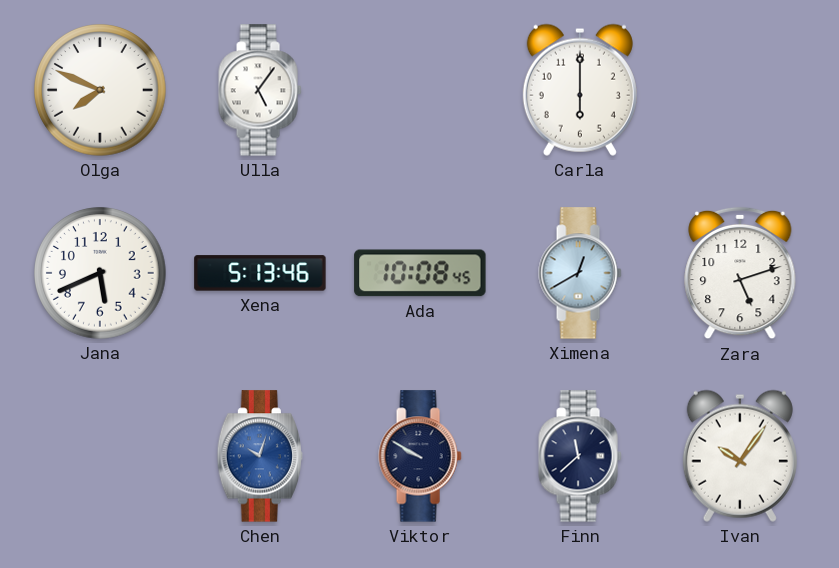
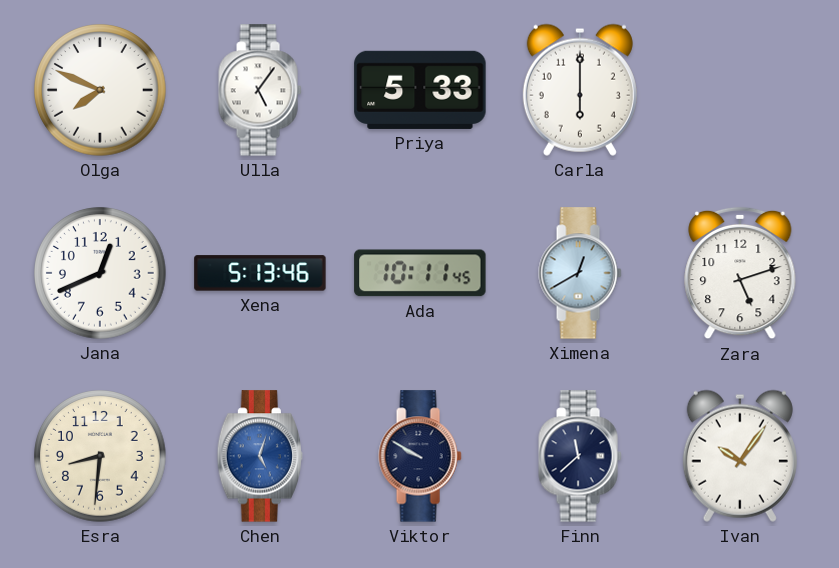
Priya: none -> 5:33
Jana: 5:41 -> 12:41
Ada: 10:08 -> 10:11
Esra: none -> 8:31
Chen: 10:03 -> 5:03
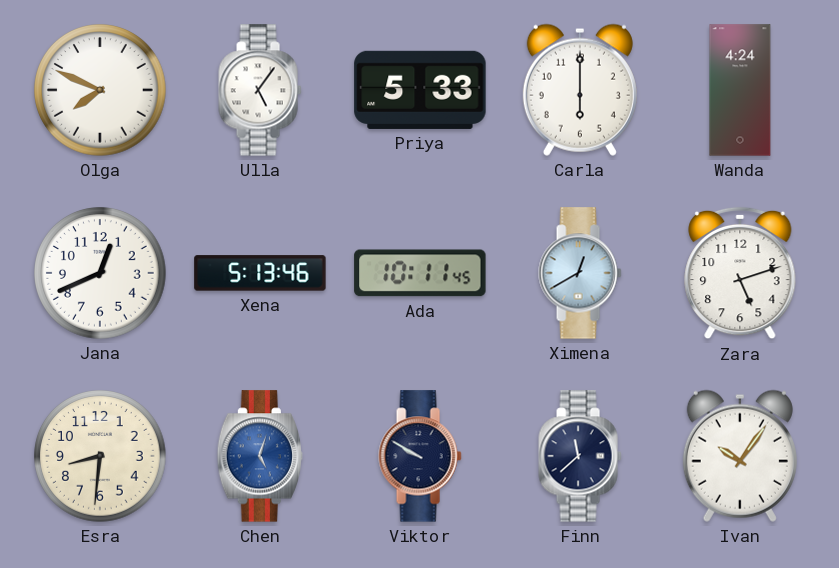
Wanda: none -> 4:24
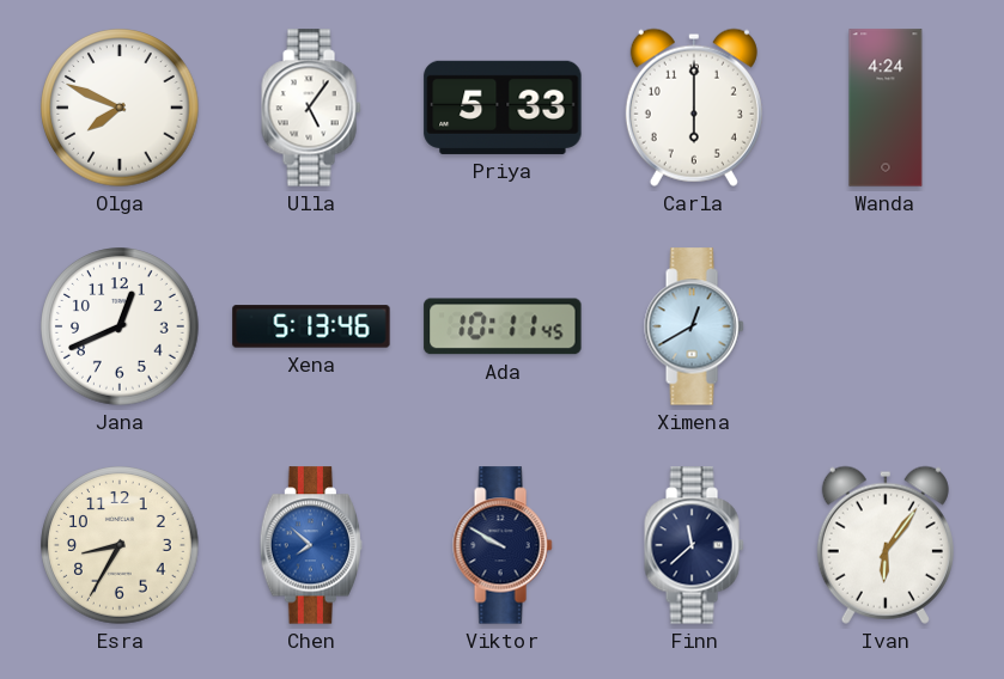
Zara: 5:12 -> none
Esra: 8:31 -> 8:35
Chen: 5:03 -> 7:52
Ivan: 10:06 -> 6:06
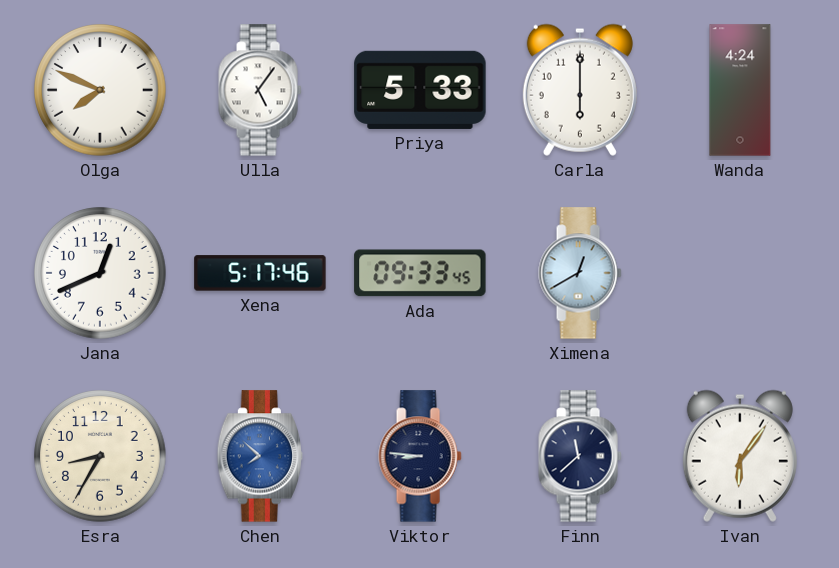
Xena: 5:13 -> 5:17
Ada: 10:11 -> 09:33
Viktor: 9:50 -> 8:46
